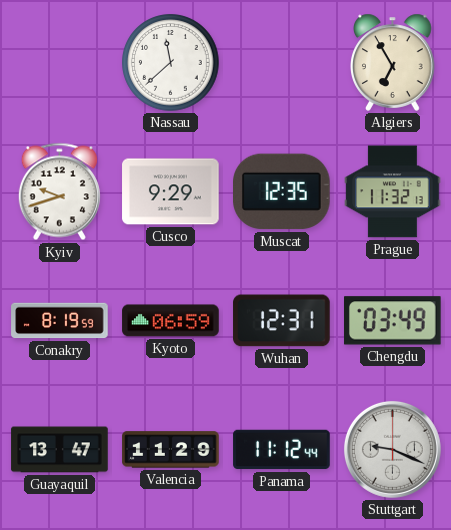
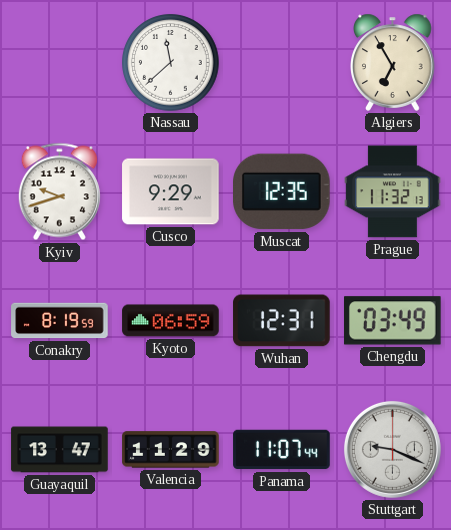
Panama: 11:12 -> 11:07
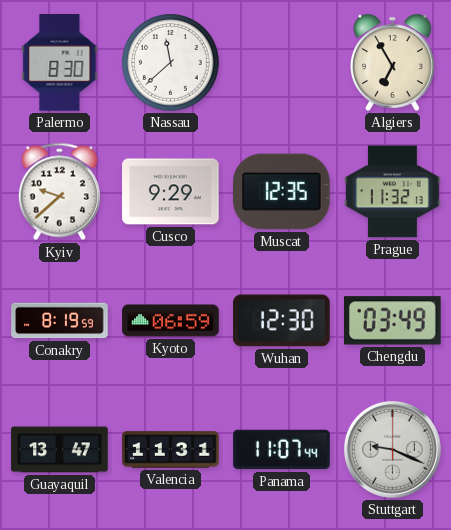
Palermo: none -> 8:30
Kyiv: 9:42 -> 9:38
Wuhan: 12:31 -> 12:30
Valencia: 11:29 -> 11:31
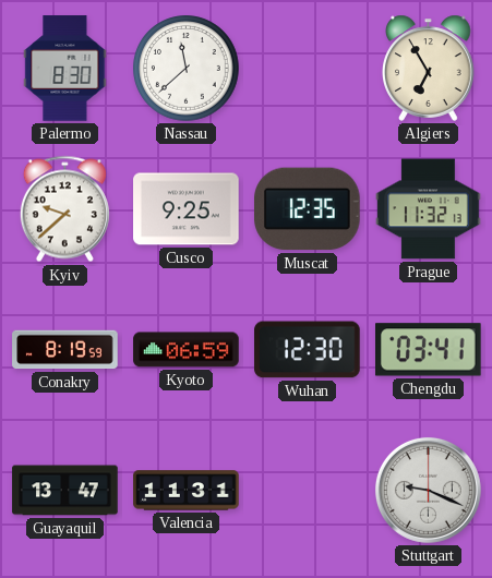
Cusco: 9:29 -> 9:25
Chengdu: 03:49 -> 03:41
Panama: 11:07 -> none
